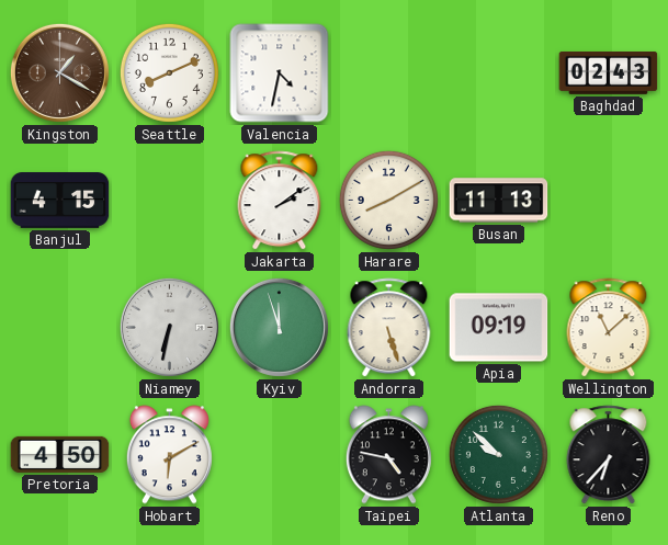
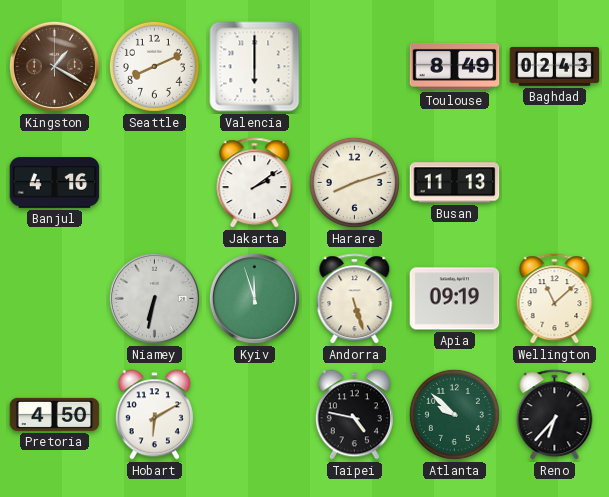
Valencia: 4:32 -> 6:00
Toulouse: none -> 8:49
Banjul: 4:15 -> 4:16
Harare: 8:10 -> 8:12
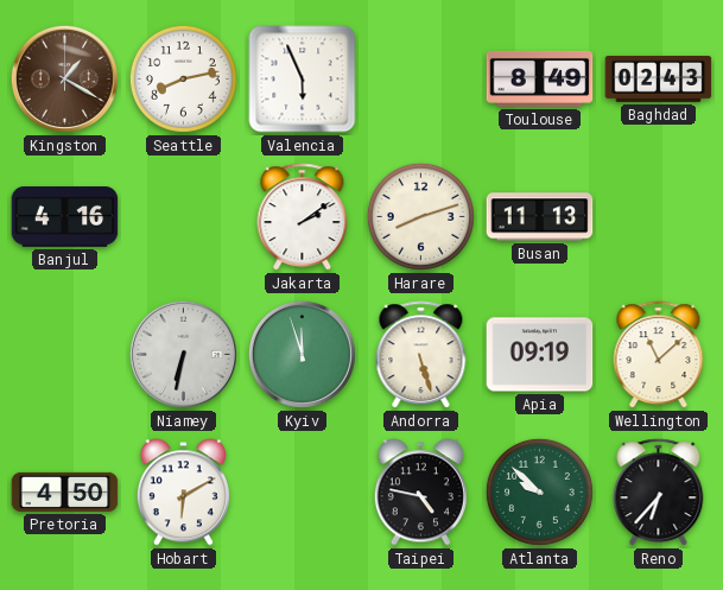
Seattle: 8:11 -> 8:13
Valencia: 6:00 -> 5:56
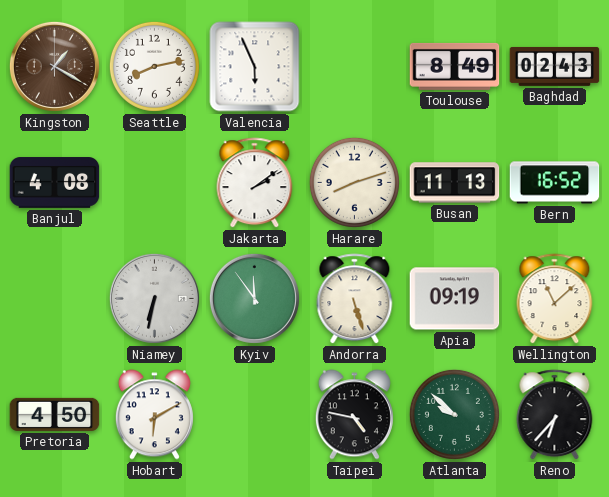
Banjul: 4:16 -> 4:08
Bern: none -> 16:52
Kyiv: 11:57 -> 11:54
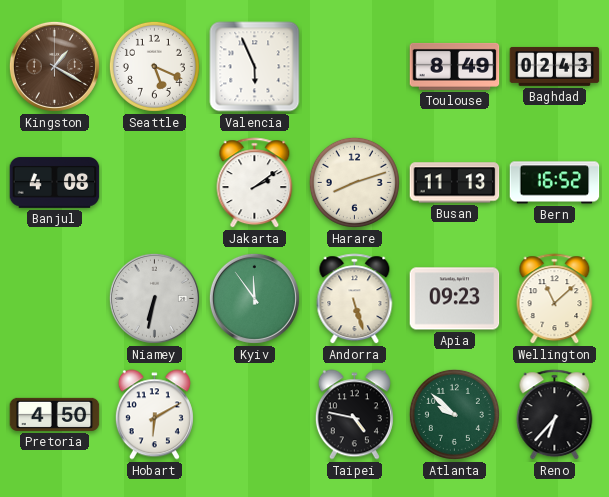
Seattle: 8:13 -> 5:19
Apia: 09:19 -> 09:23
